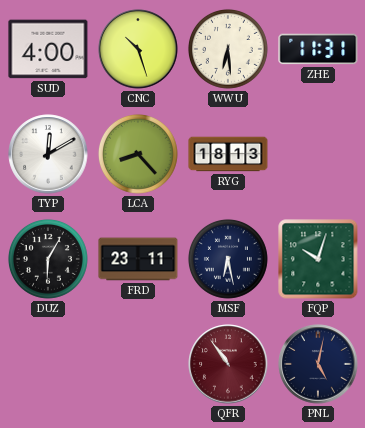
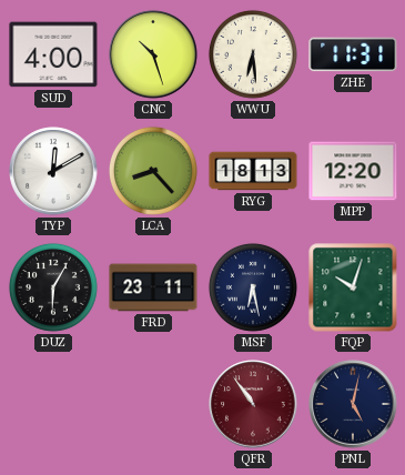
MPP: none -> 12:20
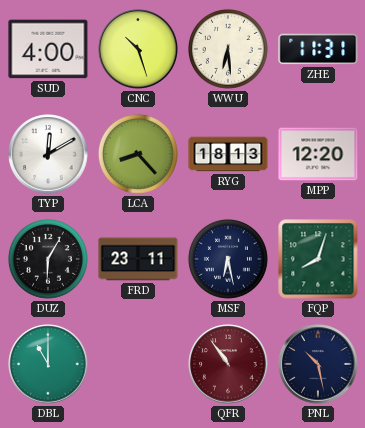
FQP: 10:03 -> 8:03
DBL: none -> 11:00
PNL: 5:02 -> 10:28
